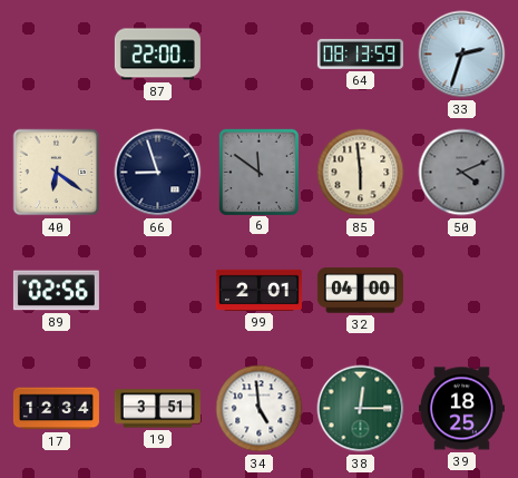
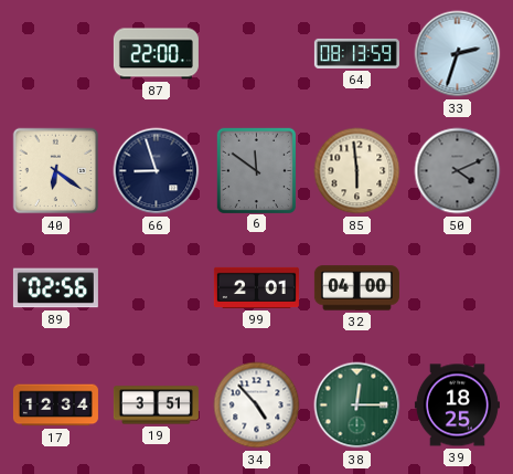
34: 4:59 -> 4:53
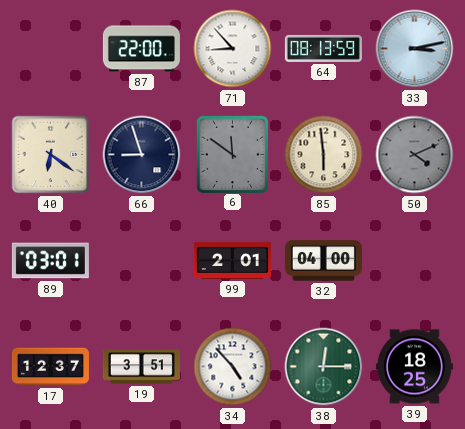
71: none -> 8:53
33: 2:33 -> 3:13
89: 02:56 -> 03:01
17: 12:34 -> 12:37
